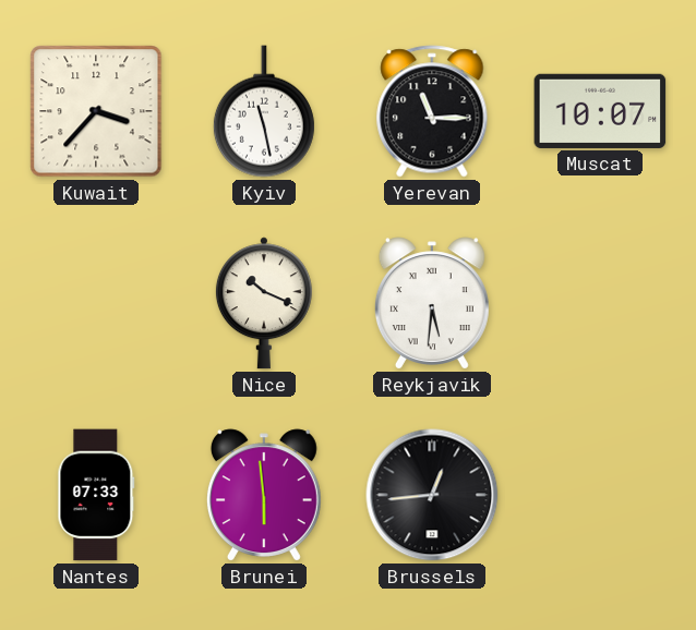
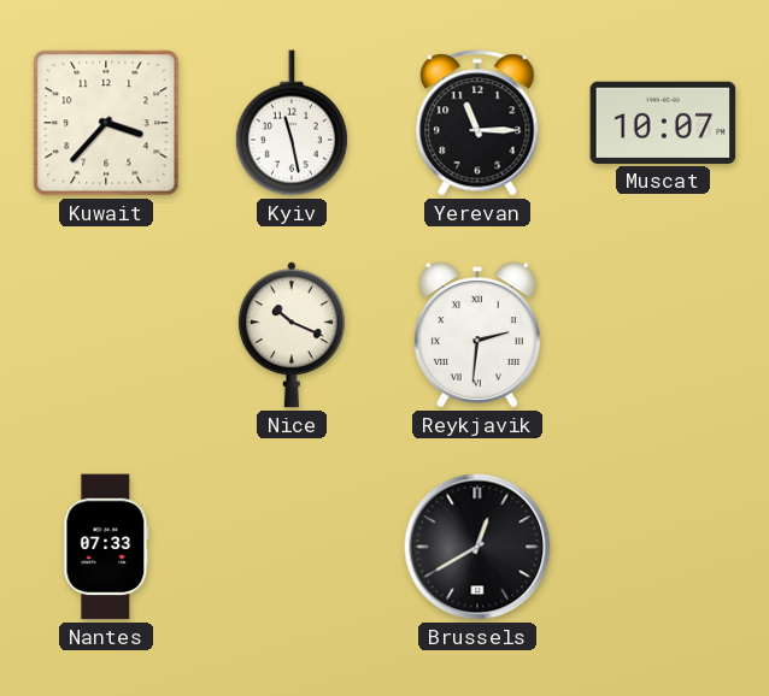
Reykjavik: 5:31 -> 2:31
Brunei: 5:59 -> none
Brussels: 12:44 -> 12:40
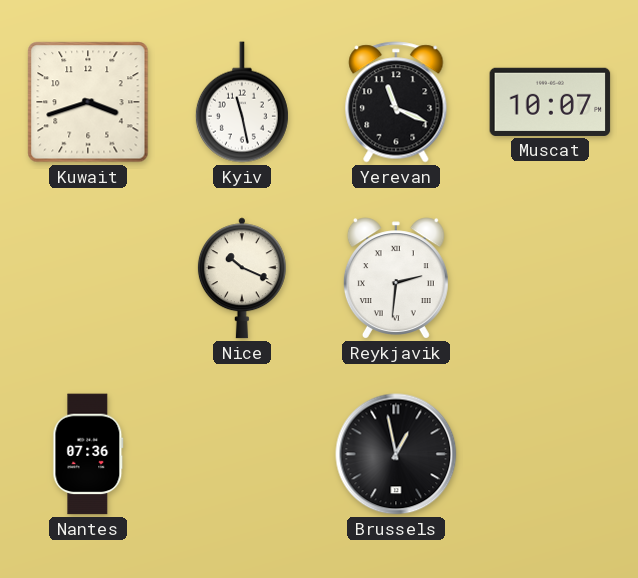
Kuwait: 3:37 -> 3:42
Yerevan: 11:15 -> 11:19
Nantes: 07:33 -> 07:36
Brussels: 12:40 -> 12:58
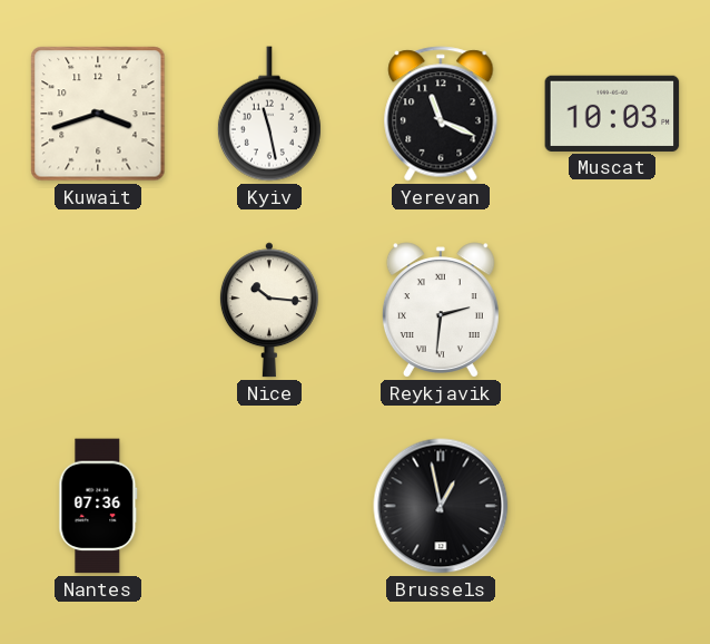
Muscat: 10:07 -> 10:03
Nice: 10:19 -> 10:16
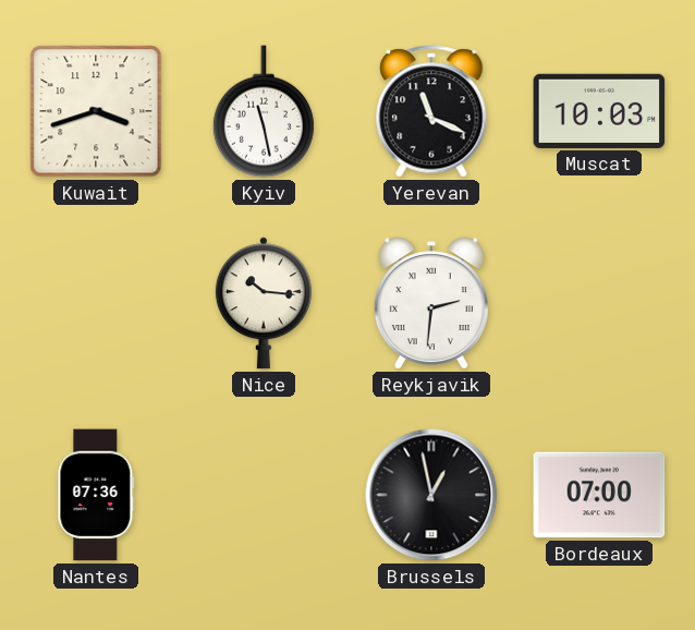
Bordeaux: none -> 07:00
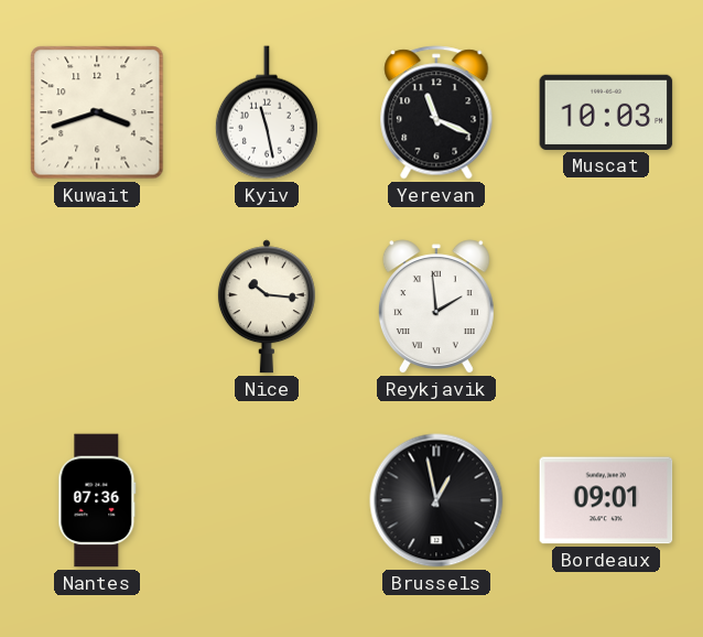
Reykjavik: 2:31 -> 1:59
Bordeaux: 07:00 -> 09:01
